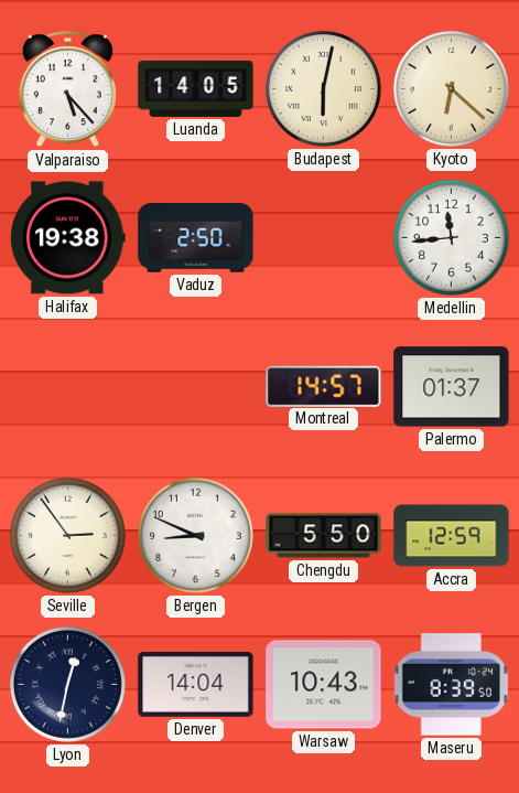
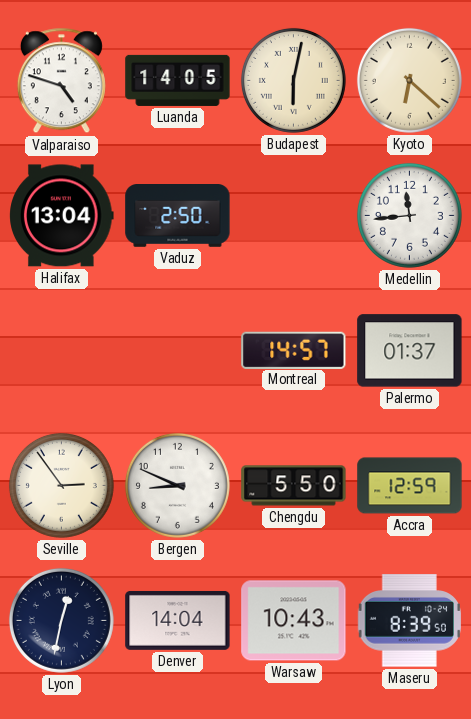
Valparaiso: 5:23 -> 4:48
Halifax: 19:38 -> 13:04
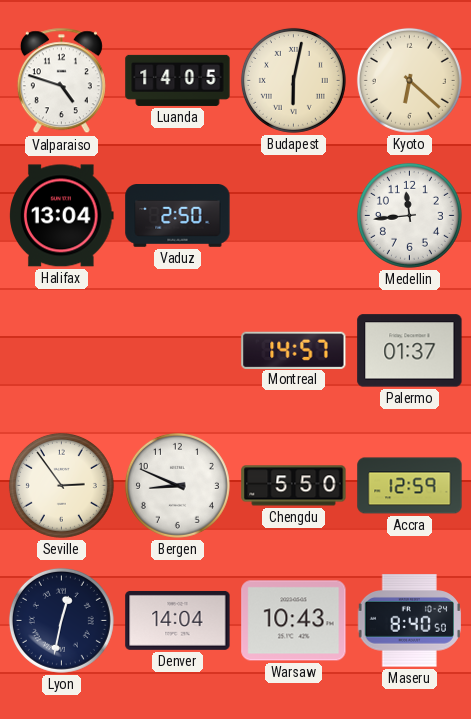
Maseru: 8:39 -> 8:40
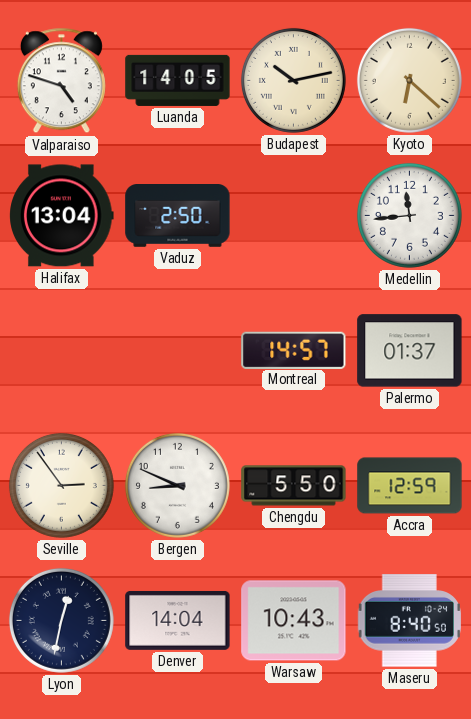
Budapest: 6:02 -> 10:13
